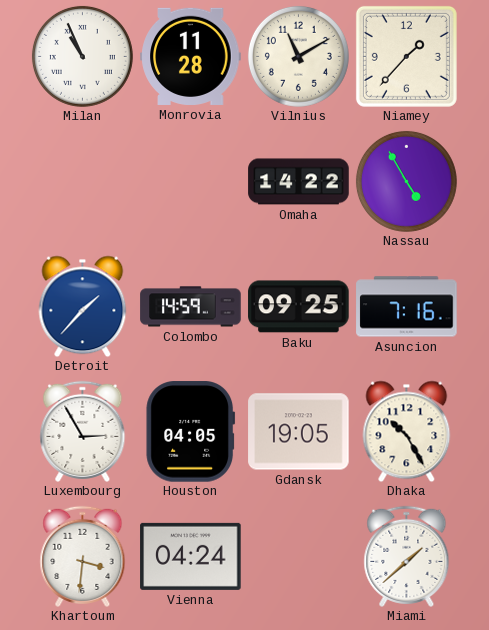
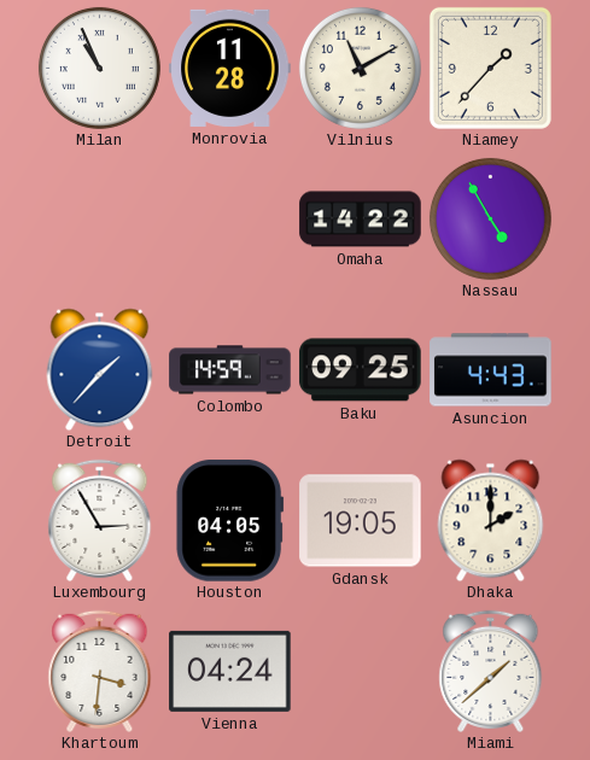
Asuncion: 7:16 -> 4:43
Dhaka: 10:25 -> 2:00
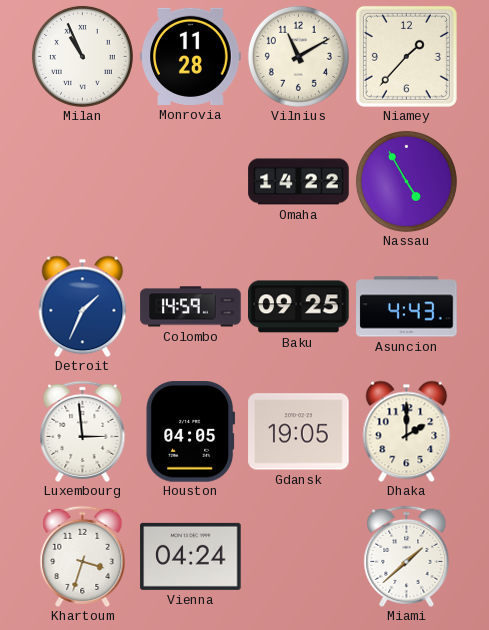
Detroit: 1:37 -> 1:34
Luxembourg: 2:55 -> 2:59
Khartoum: 3:31 -> 3:33
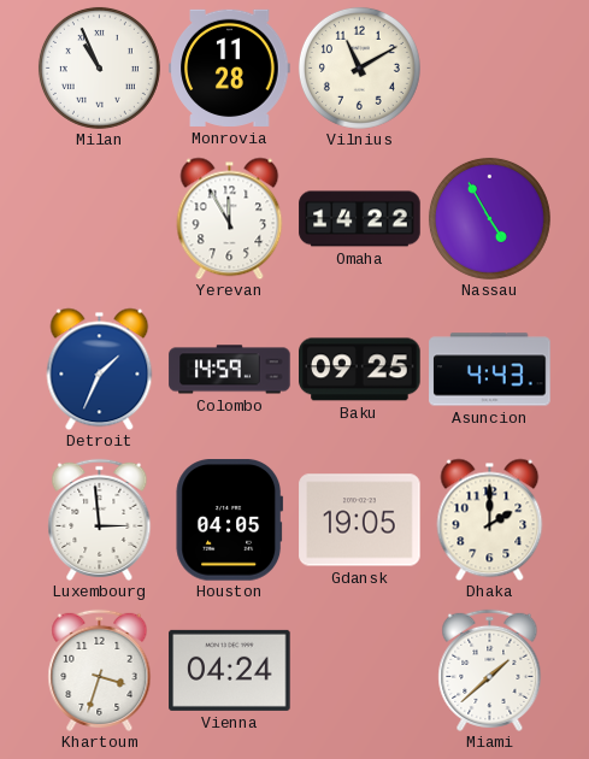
Niamey: 1:37 -> none
Yerevan: none -> 11:55
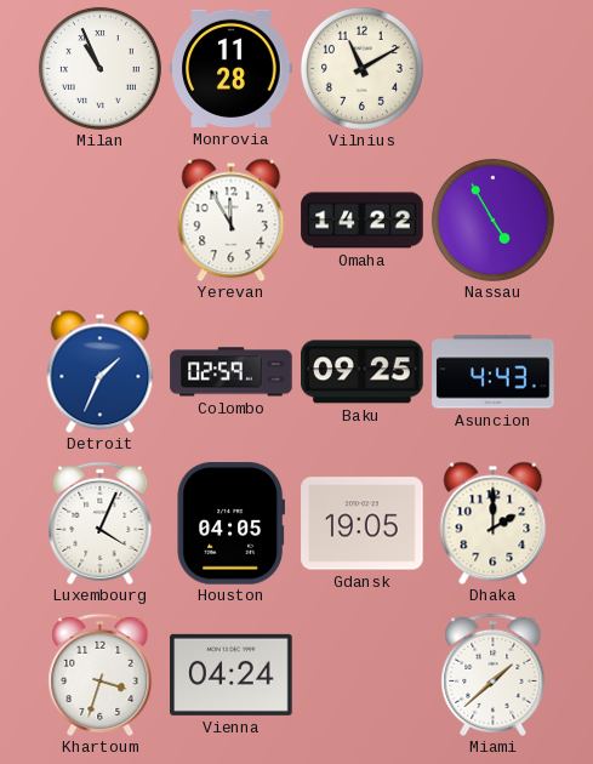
Colombo: 14:59 -> 02:59
Luxembourg: 2:59 -> 4:04
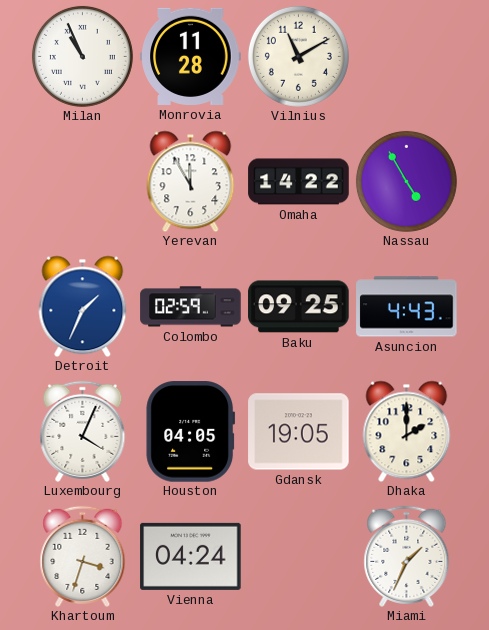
Miami: 1:38 -> 1:34
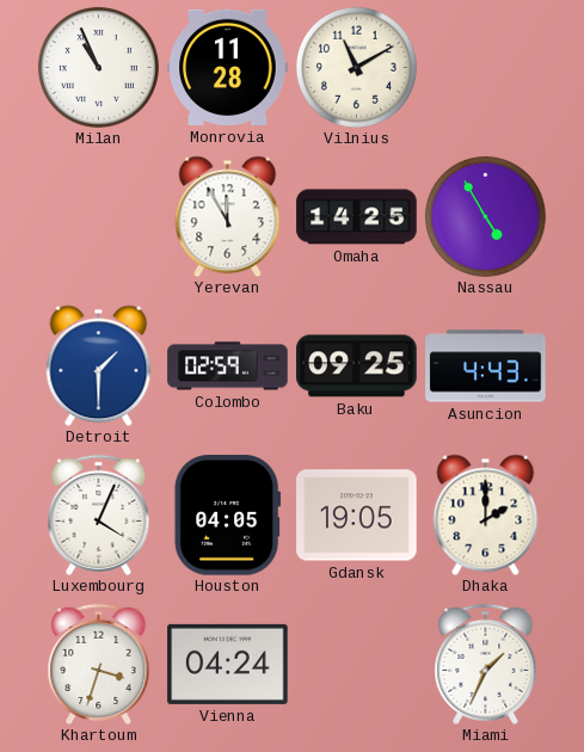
Omaha: 14:22 -> 14:25
Detroit: 1:34 -> 1:30
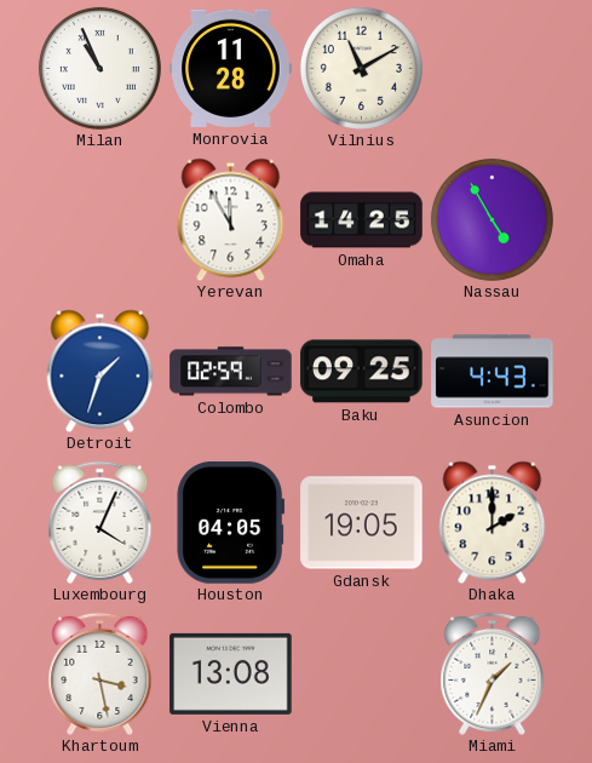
Detroit: 1:30 -> 1:33
Khartoum: 3:33 -> 3:28
Vienna: 04:24 -> 13:08
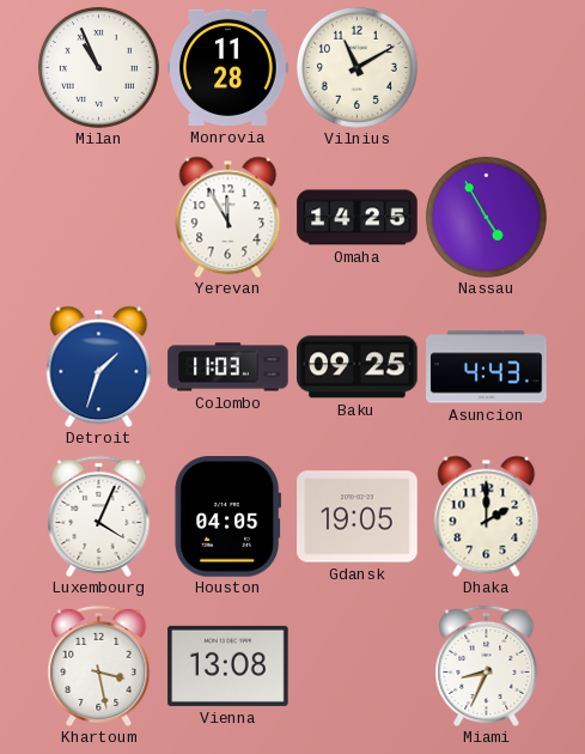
Colombo: 02:59 -> 11:03
Miami: 1:34 -> 8:34
